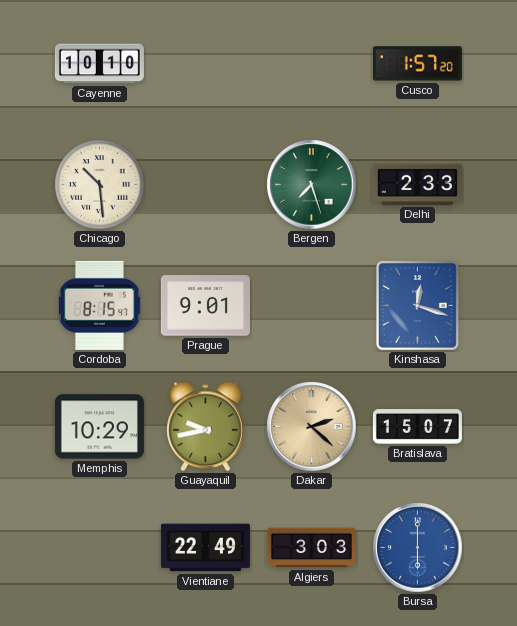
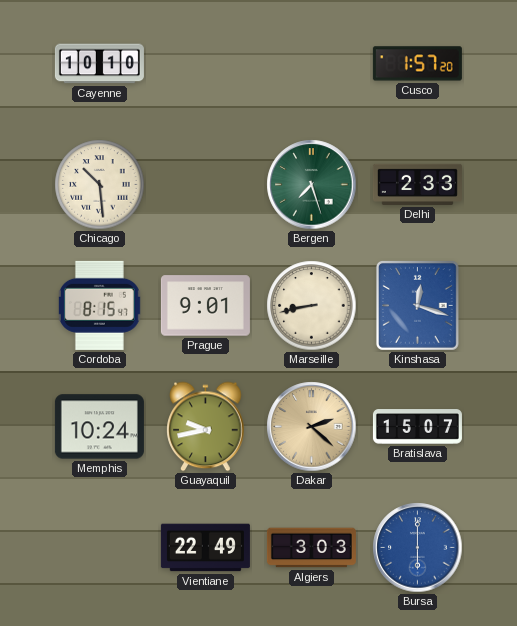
Marseille: none -> 8:43
Memphis: 10:29 -> 10:24
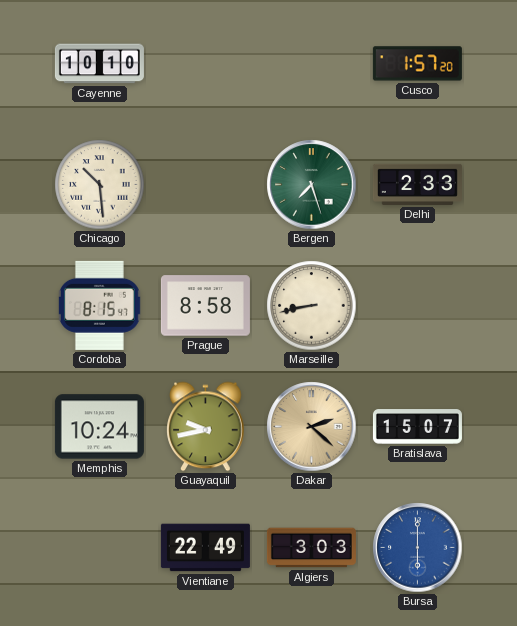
Prague: 9:01 -> 8:58
Kinshasa: 12:18 -> none
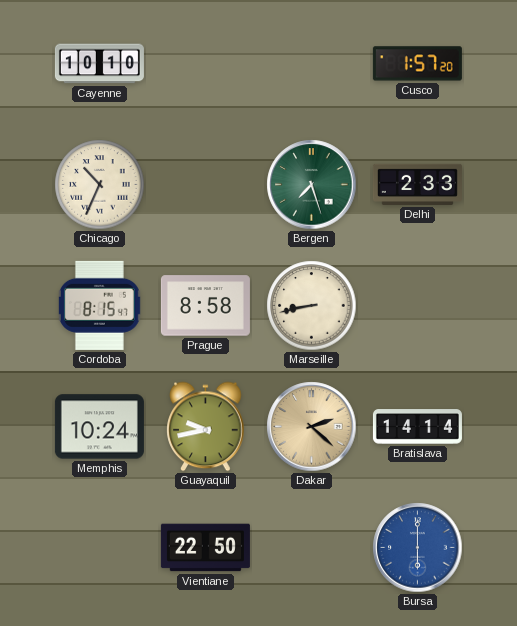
Chicago: 10:29 -> 10:34
Bratislava: 15:07 -> 14:14
Vientiane: 22:49 -> 22:50
Algiers: 3:03 -> none
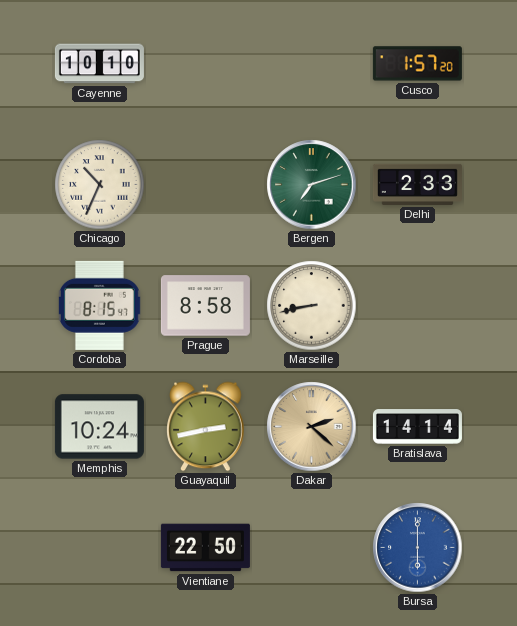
Bergen: 7:27 -> 7:12
Guayaquil: 9:43 -> 2:43
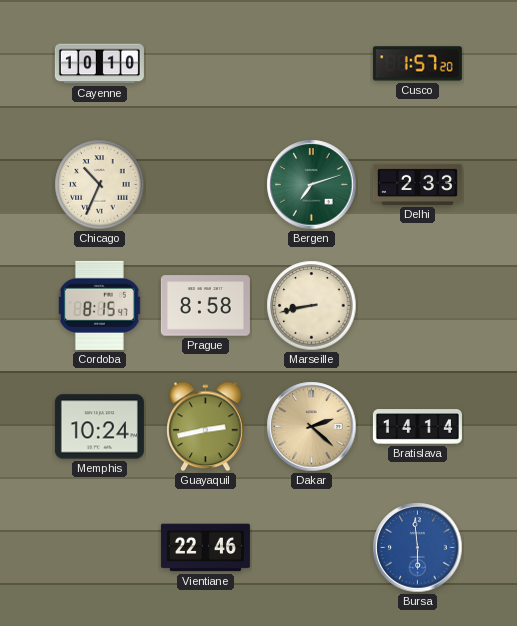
Vientiane: 22:50 -> 22:46
Bursa: 6:00 -> 5:59
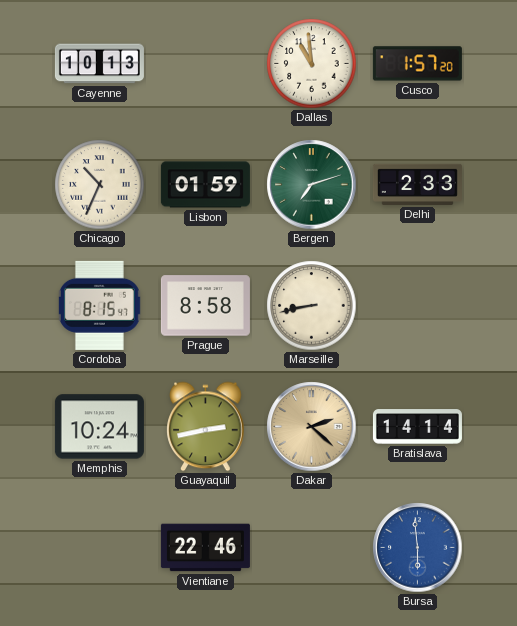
Cayenne: 10:10 -> 10:13
Dallas: none -> 10:59
Lisbon: none -> 01:59
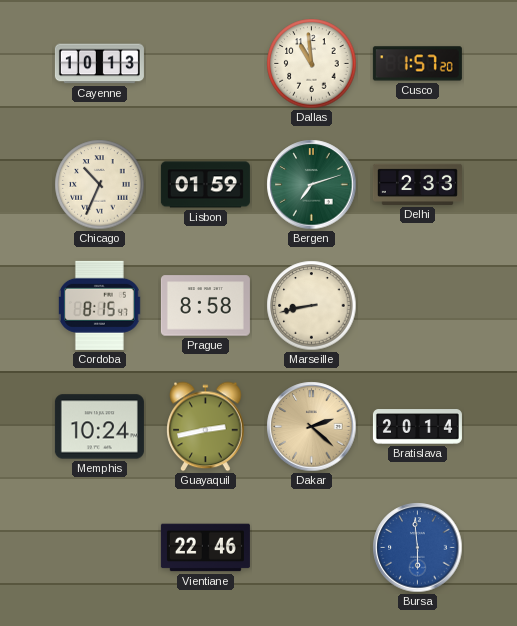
Bratislava: 14:14 -> 20:14
